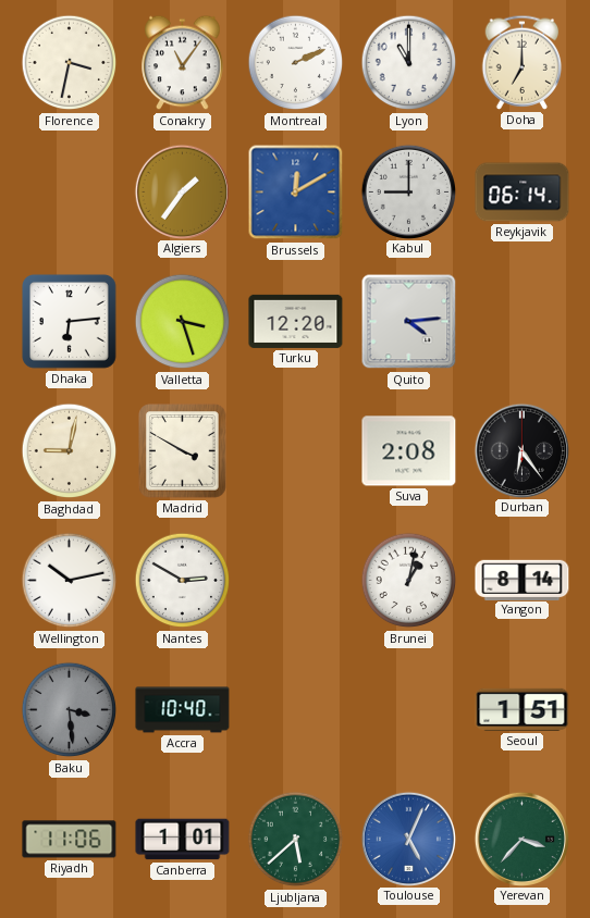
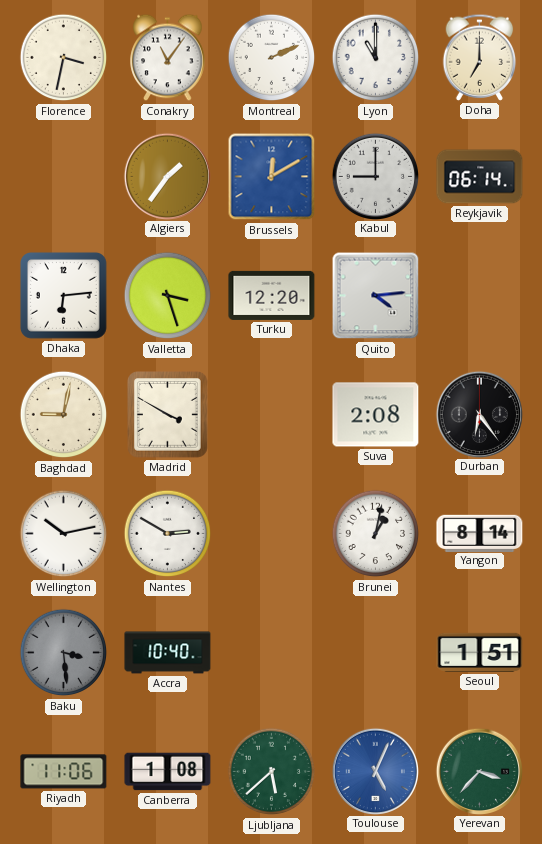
Canberra: 1:01 -> 1:08
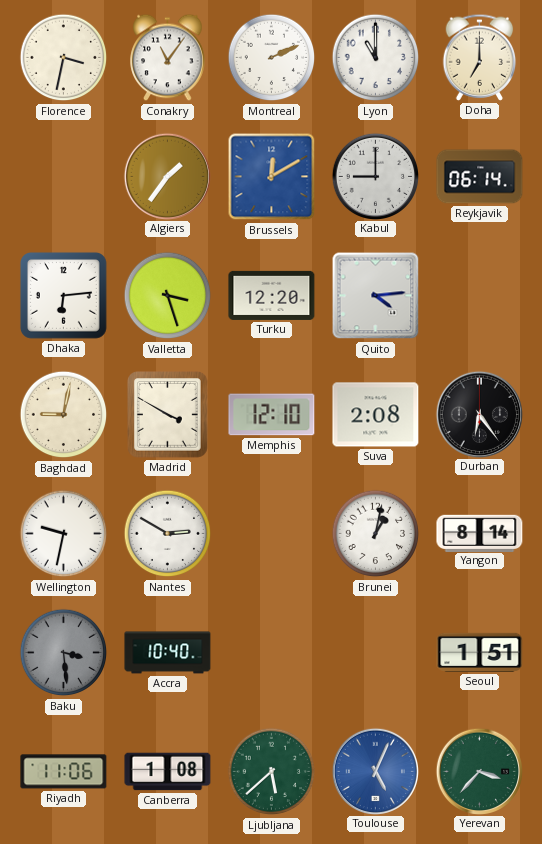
Memphis: none -> 12:10
Wellington: 10:13 -> 9:32
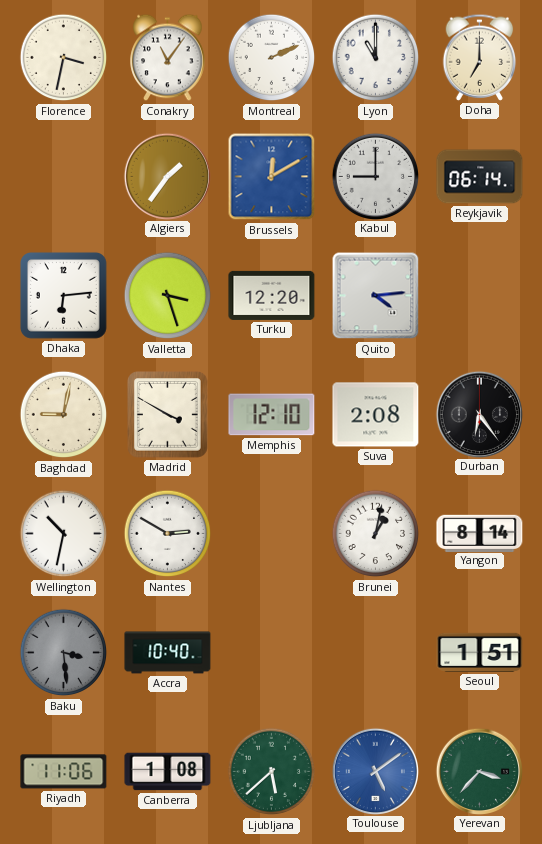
Wellington: 9:32 -> 10:32
Toulouse: 5:04 -> 5:09
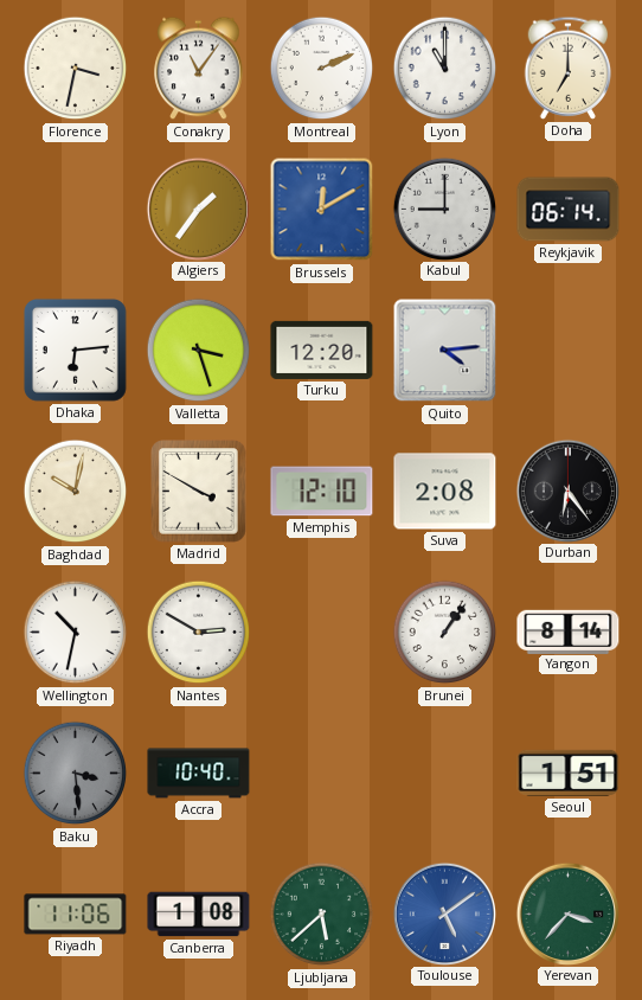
Baghdad: 9:02 -> 10:02
Brunei: 1:02 -> 1:06
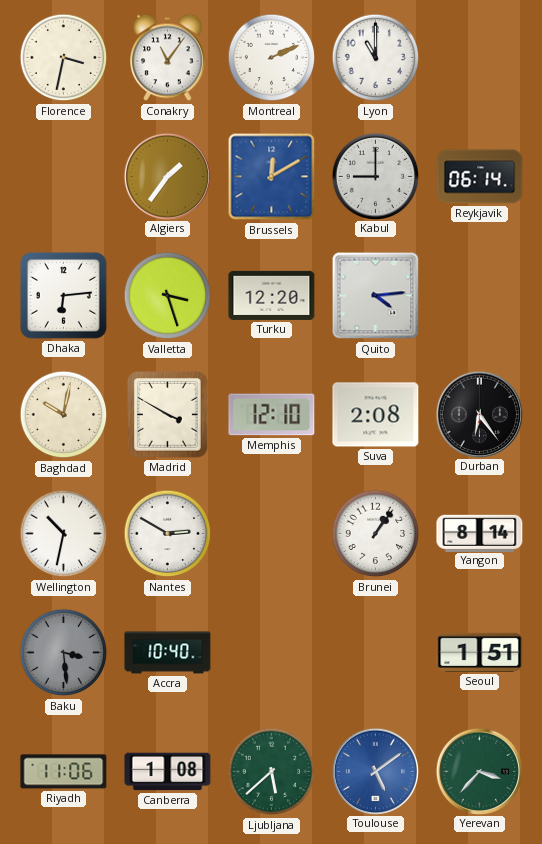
Doha: 7:00 -> none
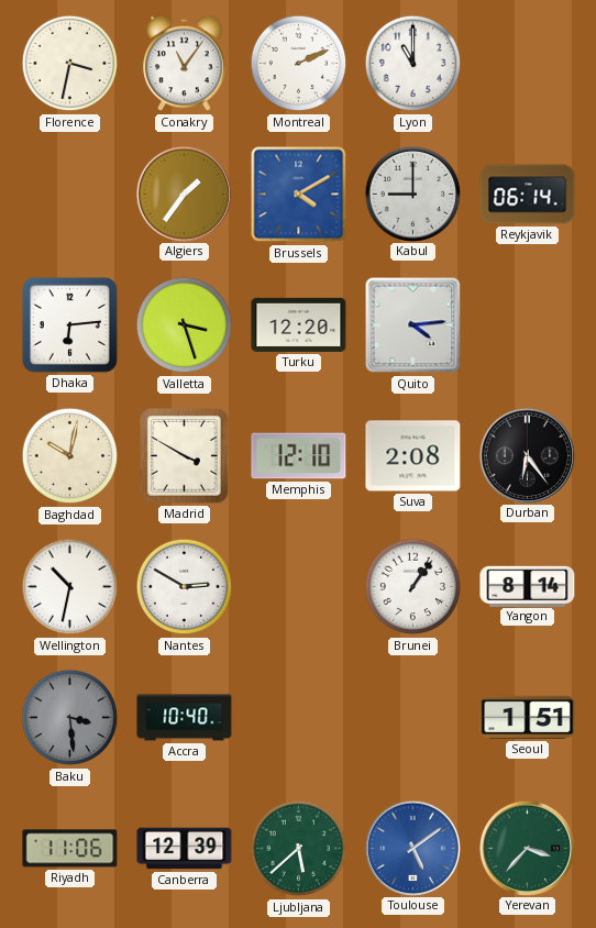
Brussels: 12:10 -> 4:10
Canberra: 1:08 -> 12:39
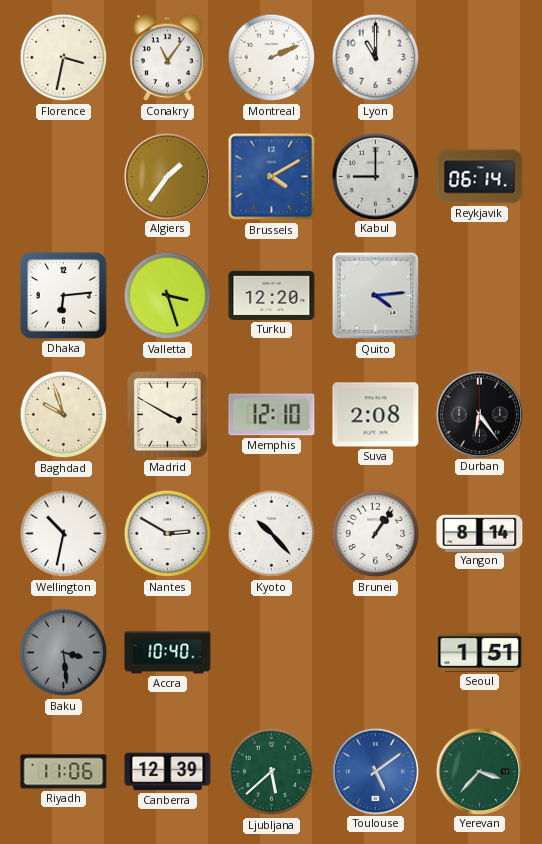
Baghdad: 10:02 -> 9:57
Kyoto: none -> 10:23
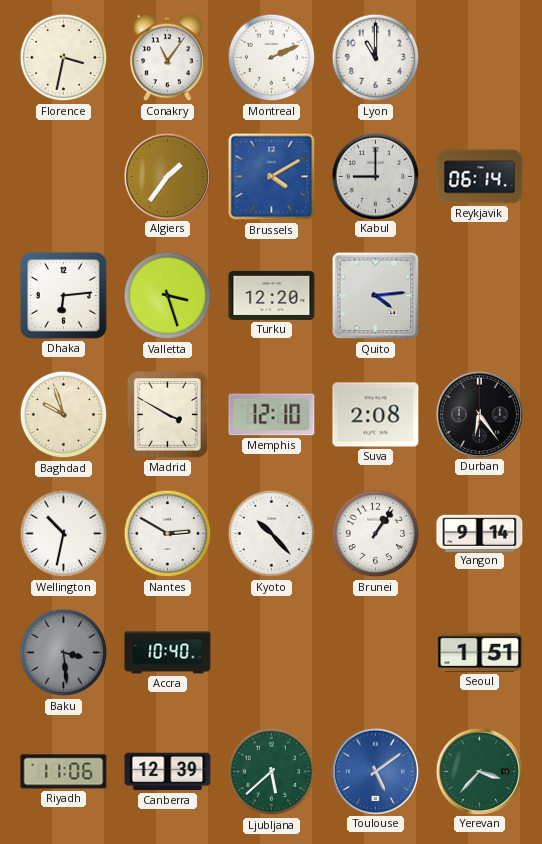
Yangon: 8:14 -> 9:14
